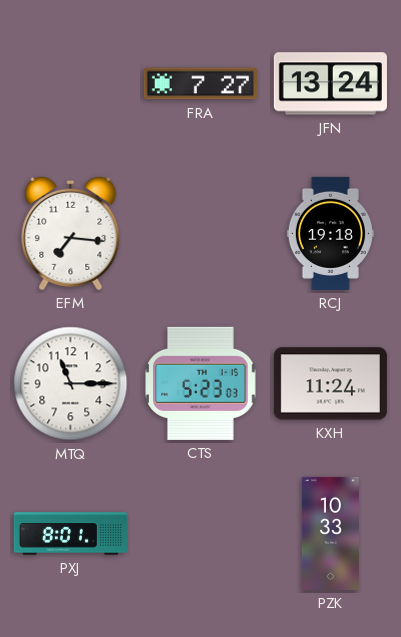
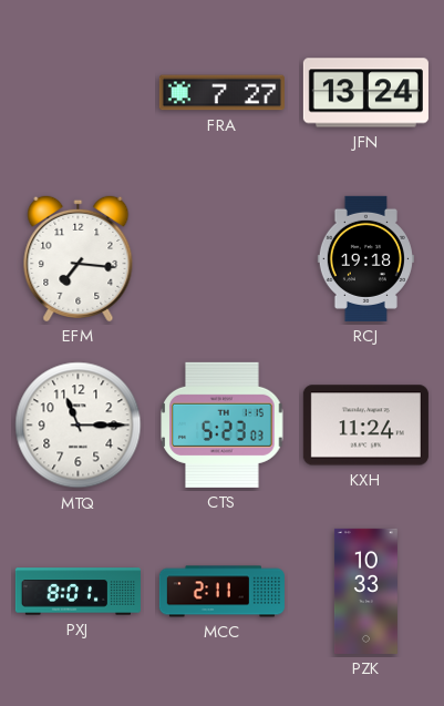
MCC: none -> 2:11
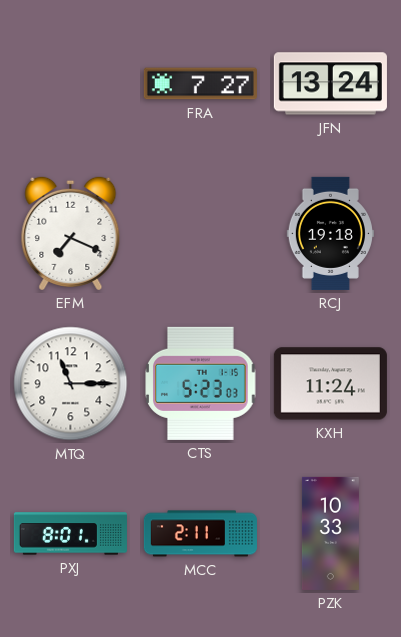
EFM: 7:16 -> 7:19
